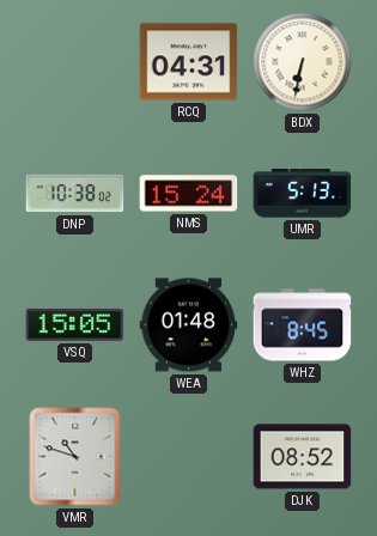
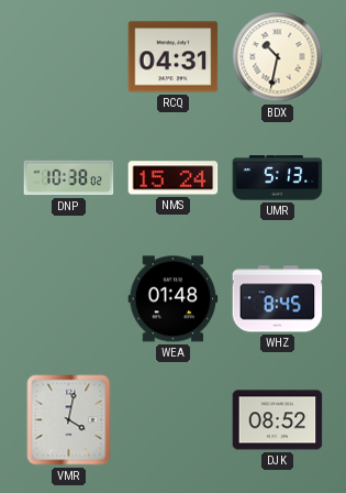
BDX: 6:32 -> 10:32
VSQ: 15:05 -> none
VMR: 10:48 -> 4:02
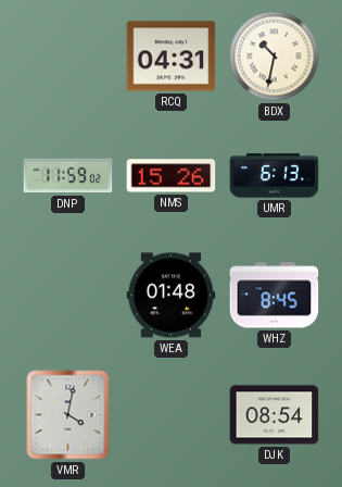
DNP: 10:38 -> 11:59
NMS: 15:24 -> 15:26
UMR: 5:13 -> 6:13
DJK: 08:52 -> 08:54
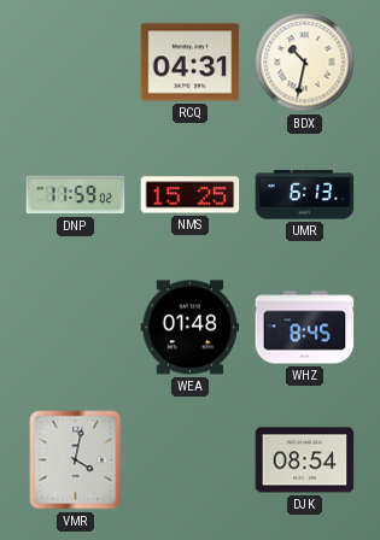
NMS: 15:26 -> 15:25
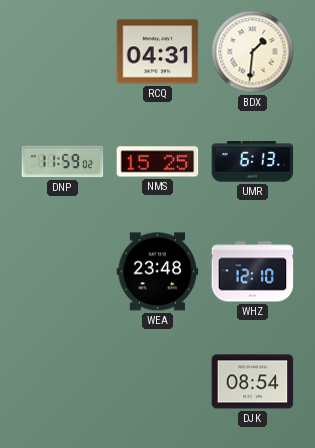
BDX: 10:32 -> 1:31
WEA: 01:48 -> 23:48
WHZ: 8:45 -> 12:10
VMR: 4:02 -> none
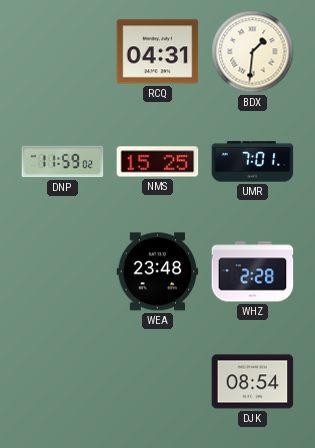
UMR: 6:13 -> 7:01
WHZ: 12:10 -> 2:28
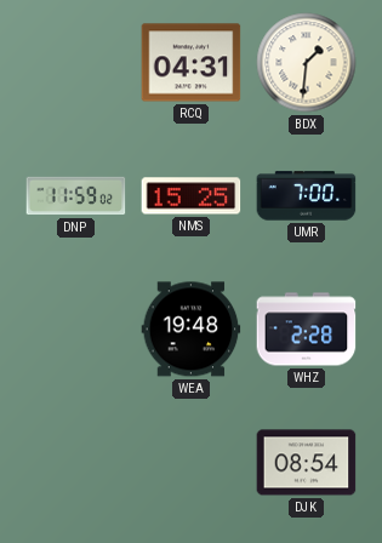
UMR: 7:01 -> 7:00
WEA: 23:48 -> 19:48
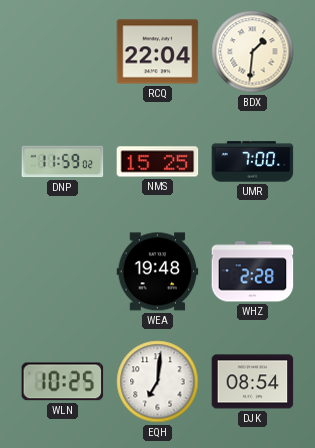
RCQ: 04:31 -> 22:04
WLN: none -> 10:25
EQH: none -> 7:01
